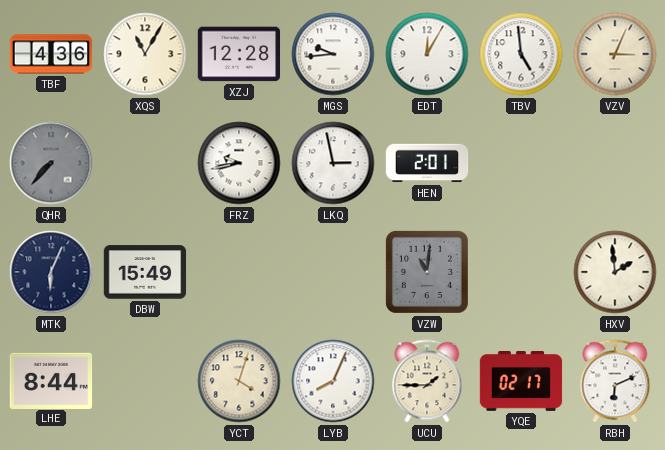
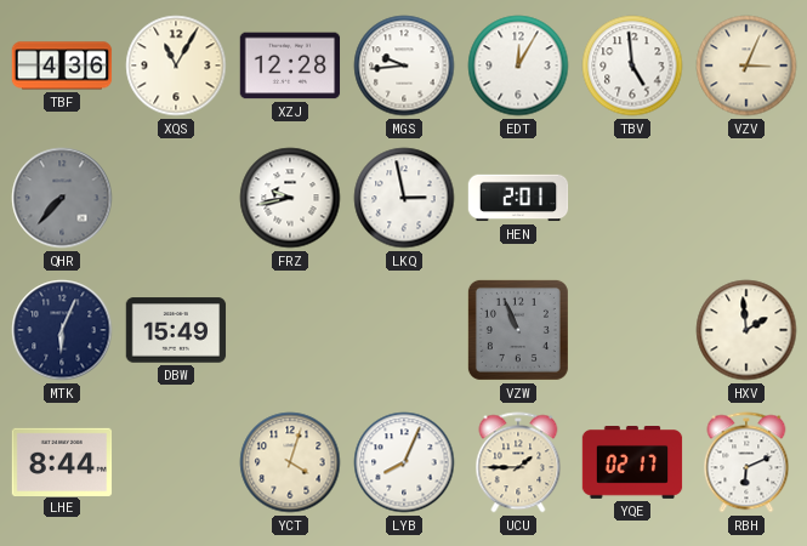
VZW: 11:01 -> 10:56
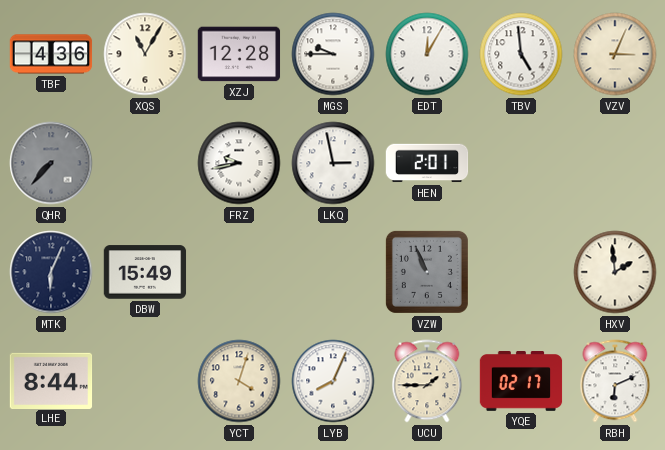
MGS: 9:44 -> 9:45
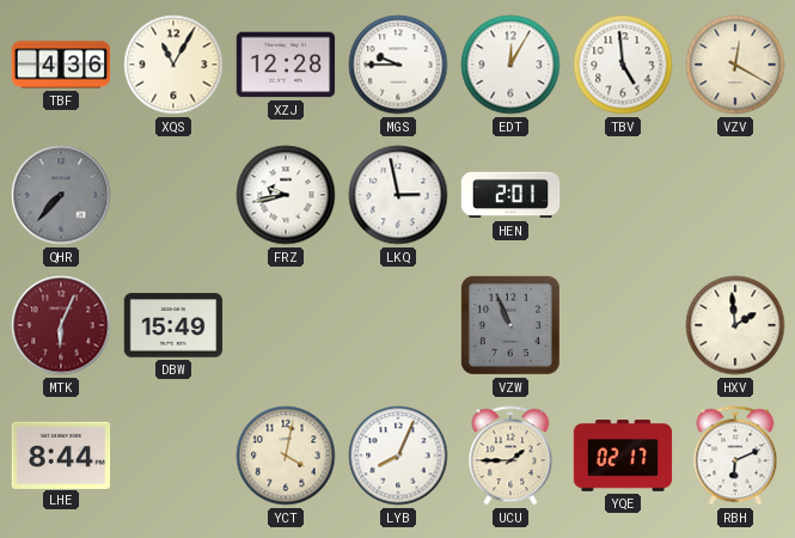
VZV: 3:04 -> 12:20
MTK dial: navy -> burgundy
YCT: 4:03 -> 4:02
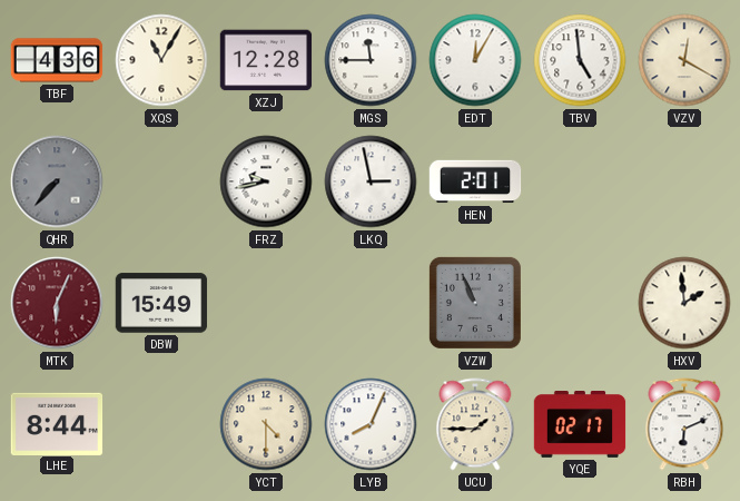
MGS: 9:45 -> 11:45
YCT: 4:02 -> 4:30
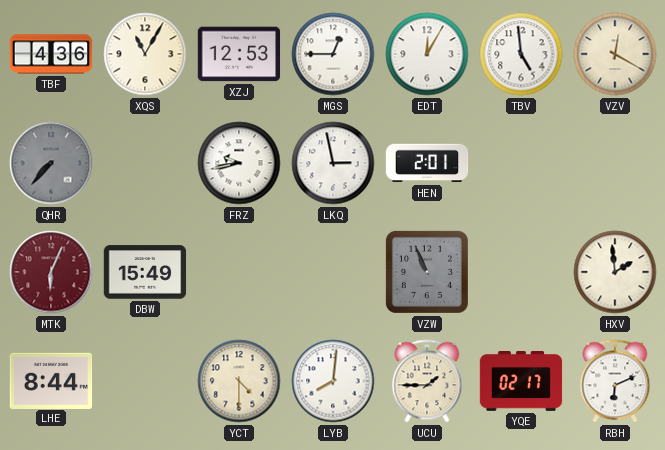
XZJ: 12:28 -> 12:53
MGS: 11:45 -> 12:45
LYB: 8:04 -> 8:01
